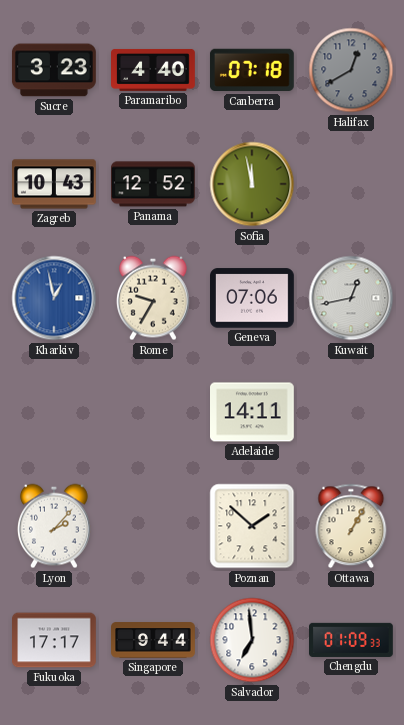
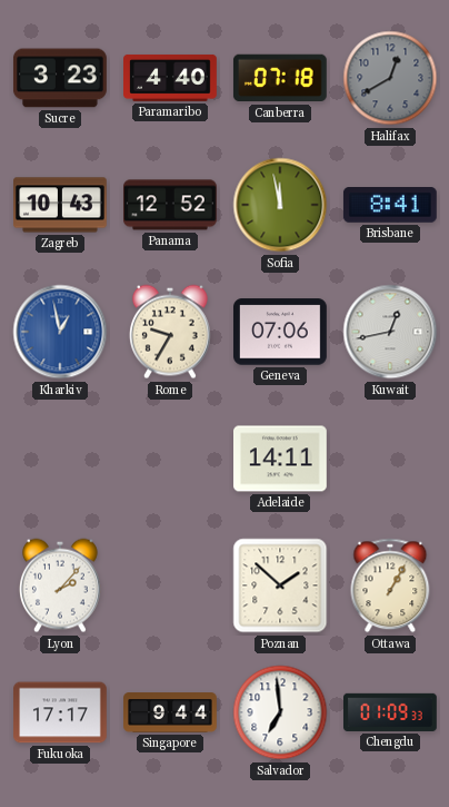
Brisbane: none -> 8:41
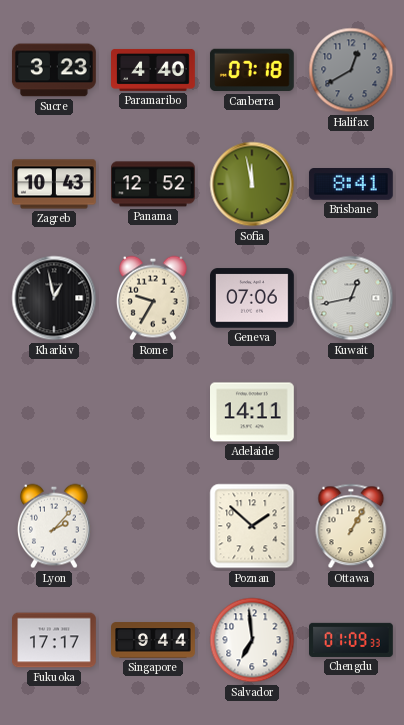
Kharkiv dial: blue -> black
